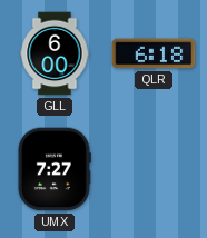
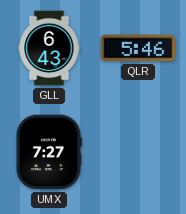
GLL: 6:00 -> 6:43
QLR: 6:18 -> 5:46
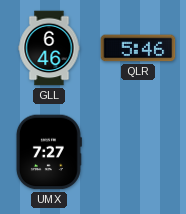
GLL: 6:43 -> 6:46
